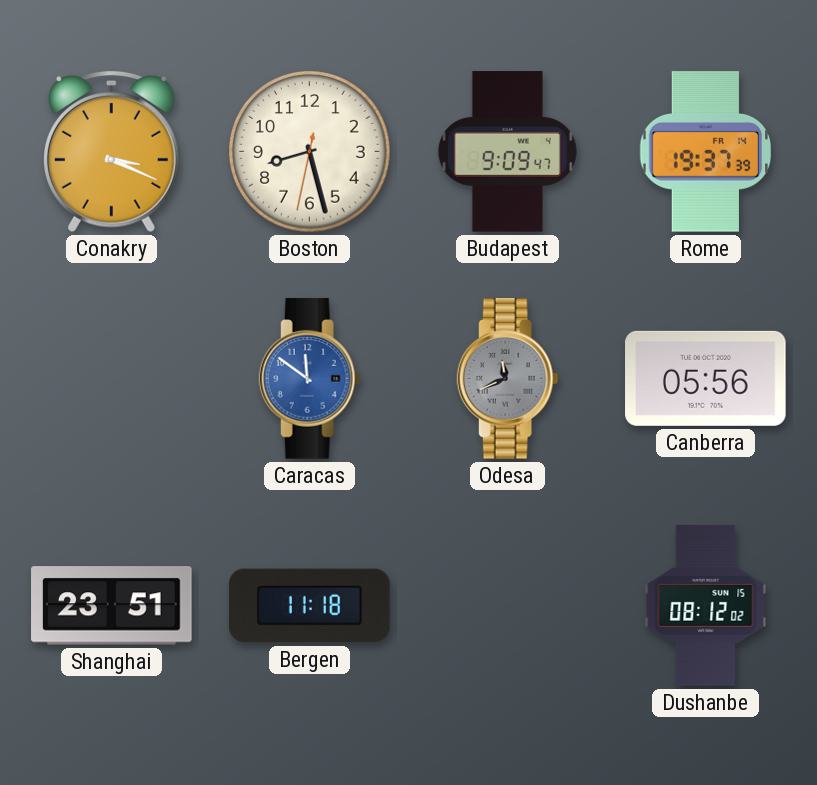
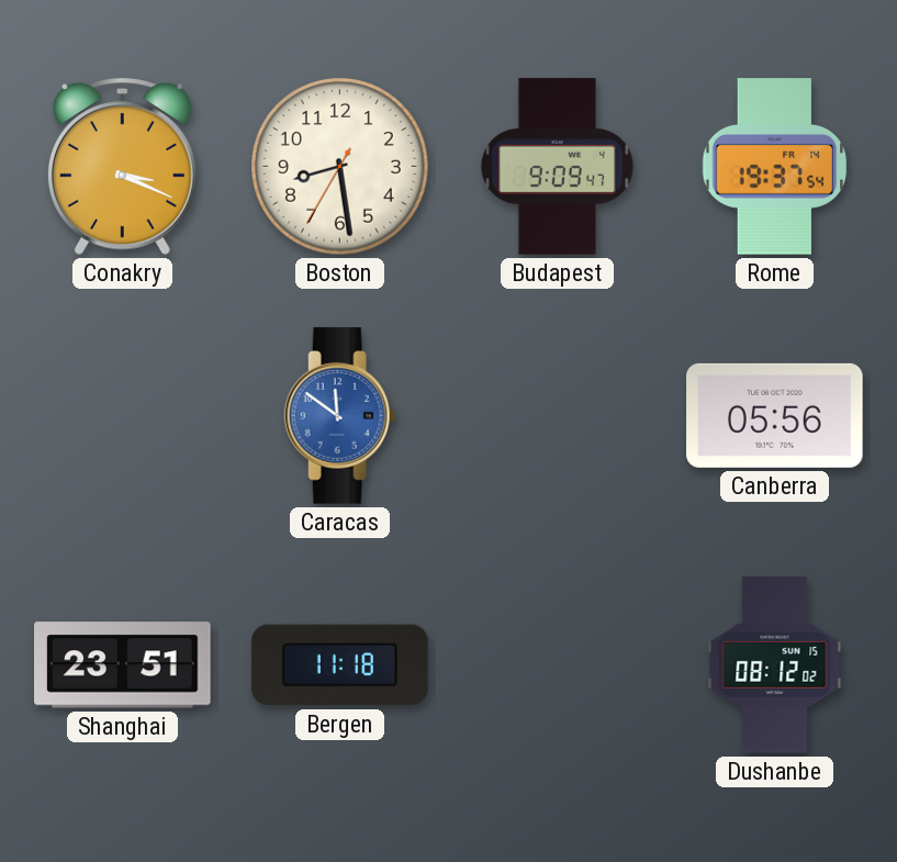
Boston: 8:27 -> 8:28
Rome: 19:37:39 -> 19:37:54
Odesa: 11:41 -> none
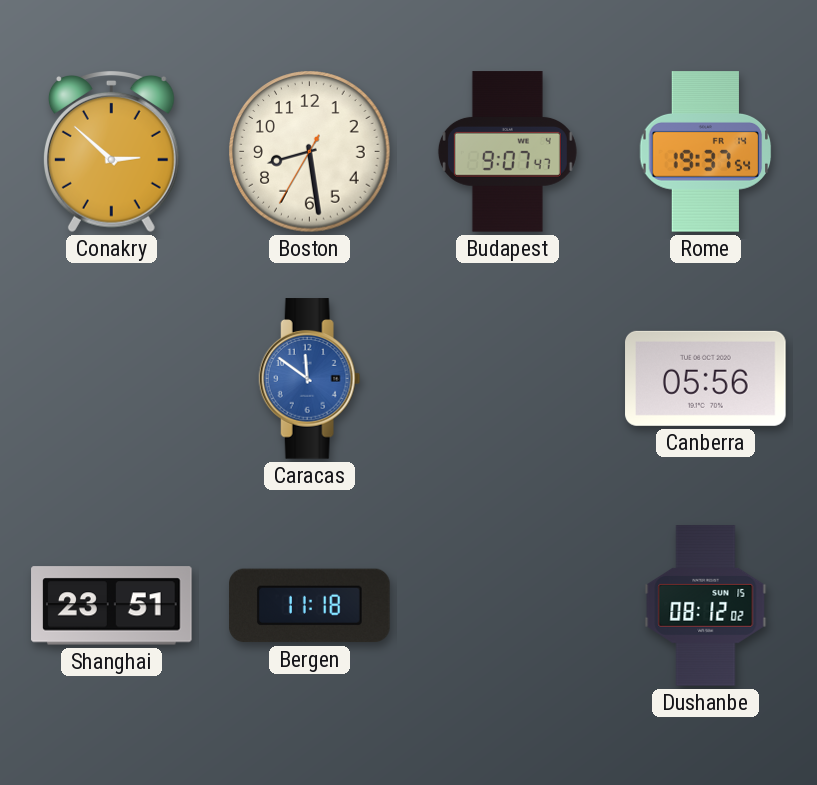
Conakry: 3:19 -> 2:52
Budapest: 9:09 -> 9:07
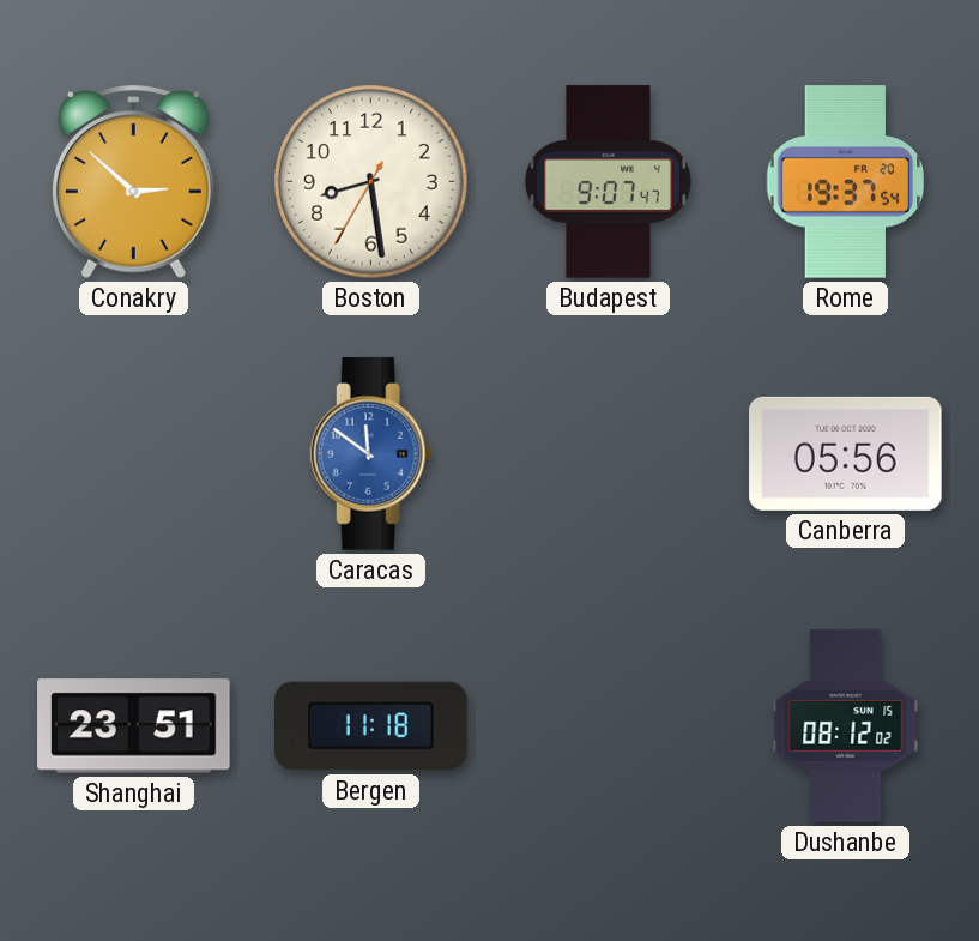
Rome date: FR 14 -> FR 20
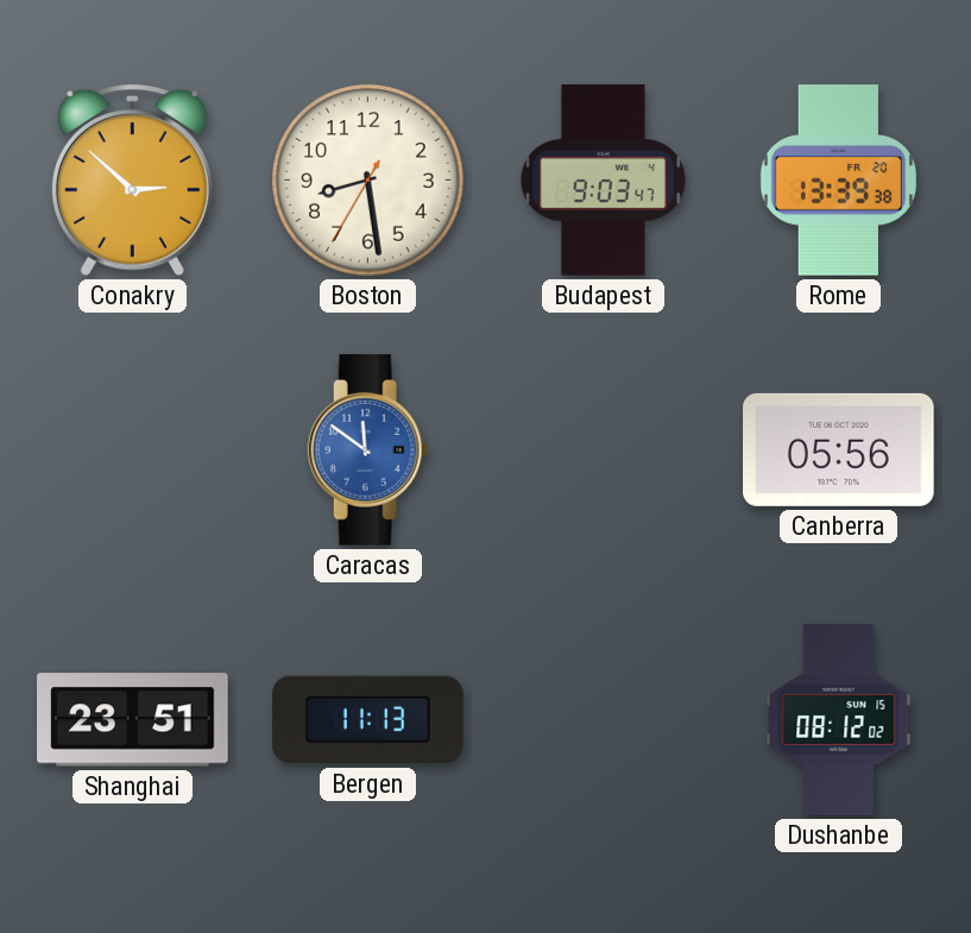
Budapest: 9:07 -> 9:03
Rome: 19:37 -> 13:39
Bergen: 11:18 -> 11:13
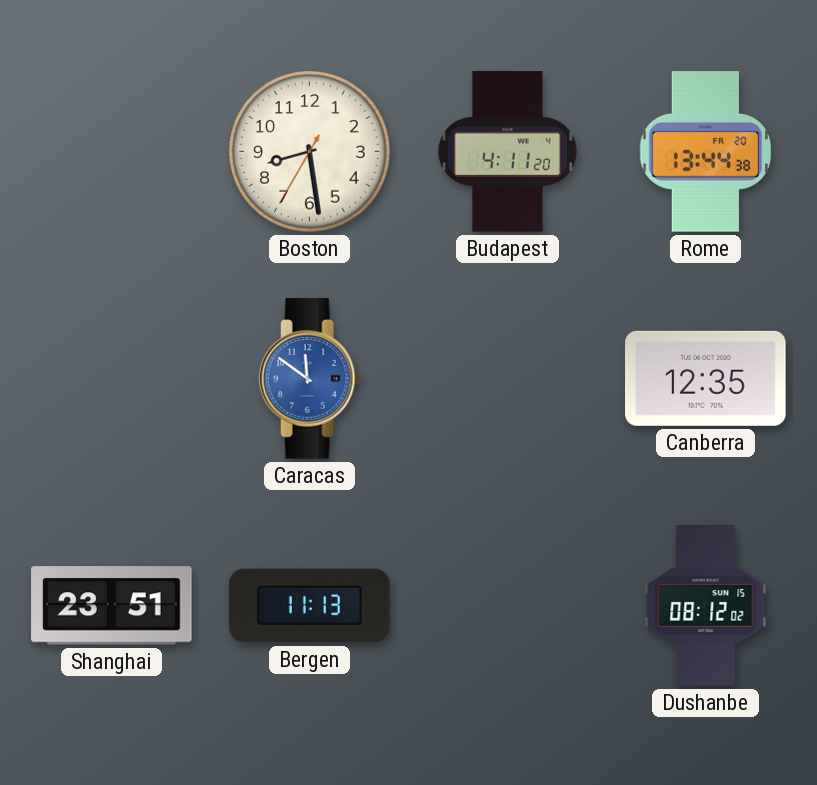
Conakry: 2:52 -> none
Budapest: 9:03 -> 4:11
Rome: 13:39 -> 13:44
Canberra: 05:56 -> 12:35
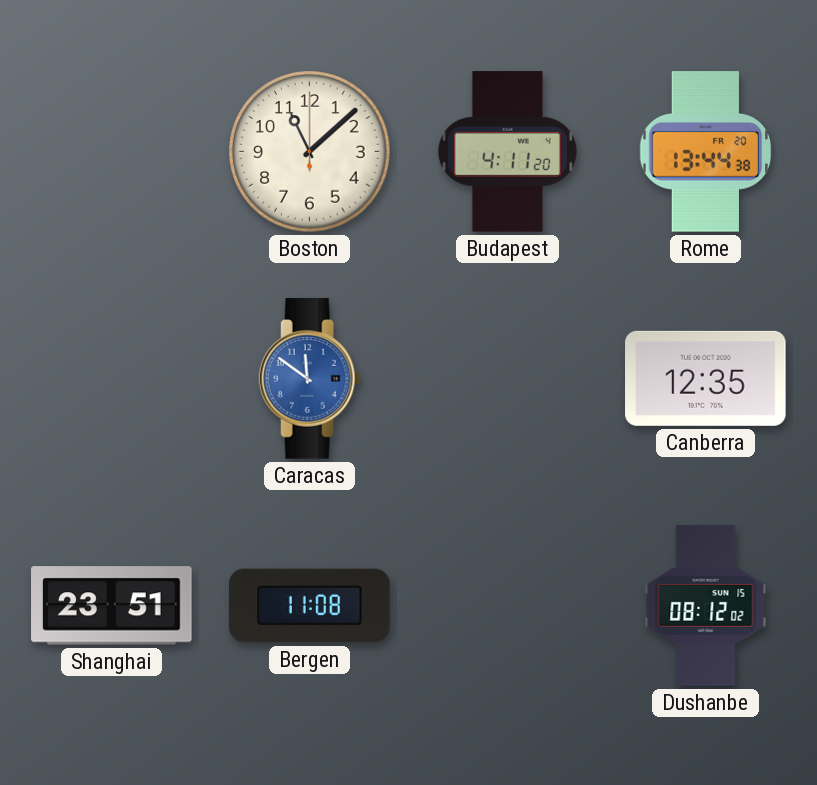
Boston: 8:28 -> 11:08
Bergen: 11:13 -> 11:08
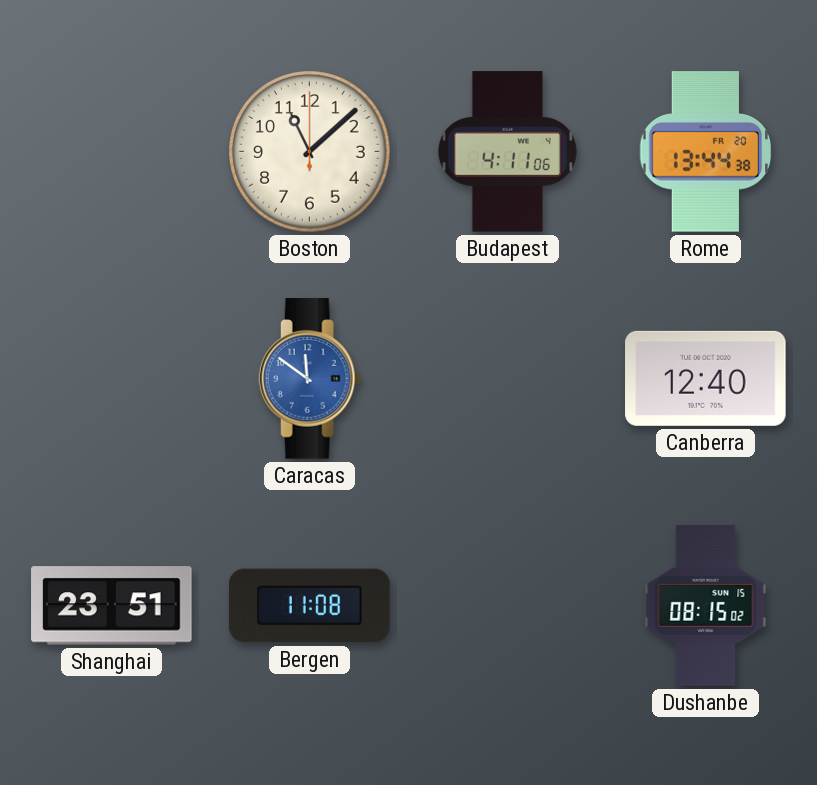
Budapest: 4:11:20 -> 4:11:06
Canberra: 12:35 -> 12:40
Dushanbe: 08:12 -> 08:15
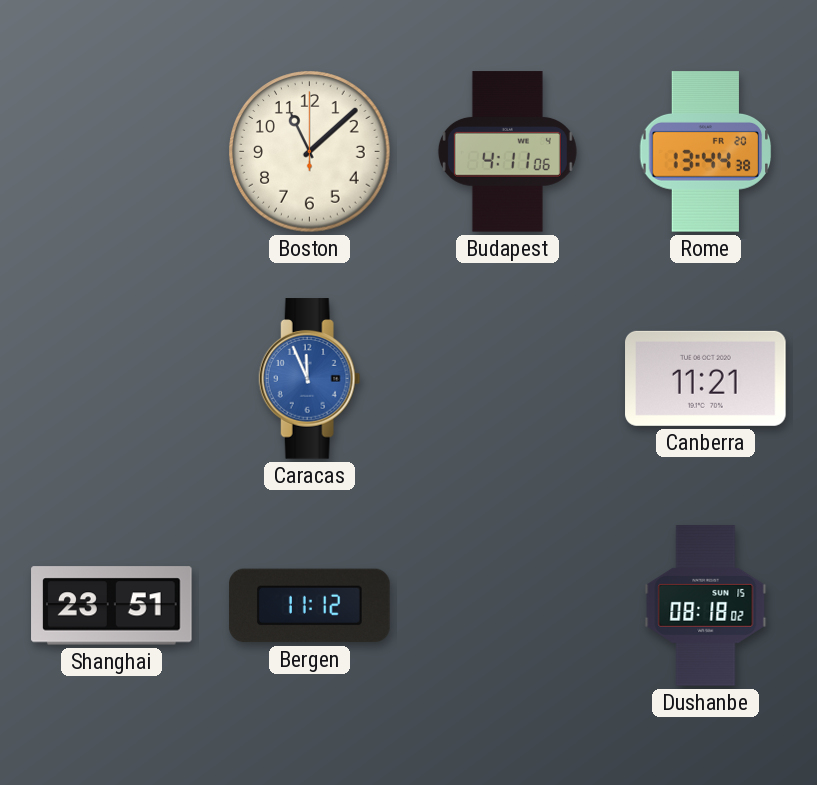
Caracas: 11:51 -> 11:56
Canberra: 12:40 -> 11:21
Bergen: 11:08 -> 11:12
Dushanbe: 08:15 -> 08:18
